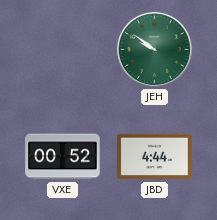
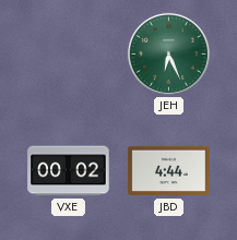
JEH: 9:51 -> 6:26
VXE: 00:52 -> 00:02
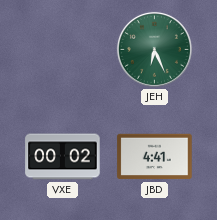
JBD: 4:44 -> 4:41
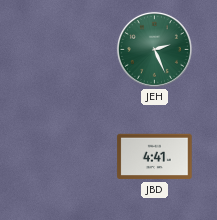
JEH: 6:26 -> 2:26
VXE: 00:02 -> none
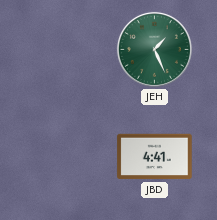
JEH: 2:26 -> 1:26
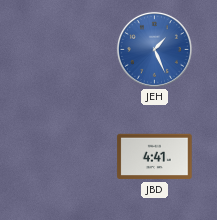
JEH dial: green -> blue
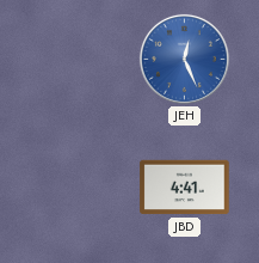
JEH: 1:26 -> 12:26
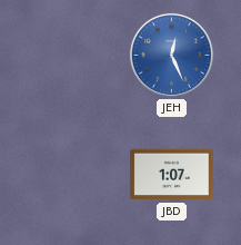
JBD: 4:41 -> 1:07
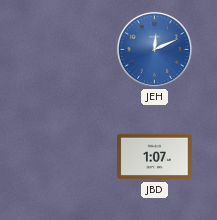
JEH: 12:26 -> 12:11
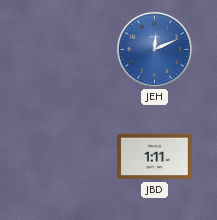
JBD: 1:07 -> 1:11
